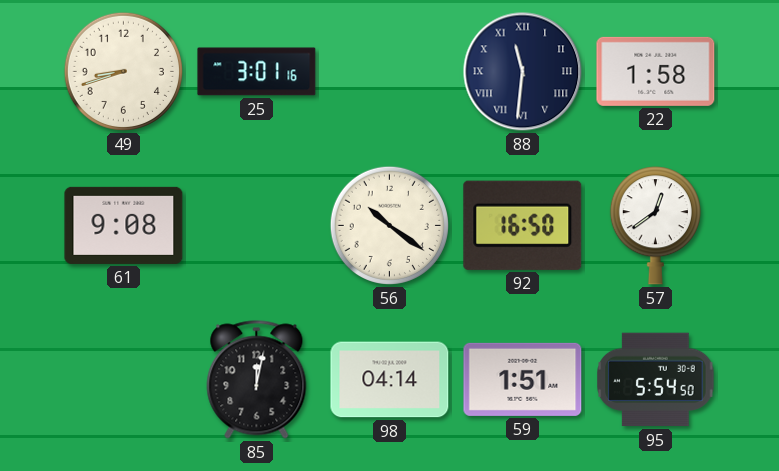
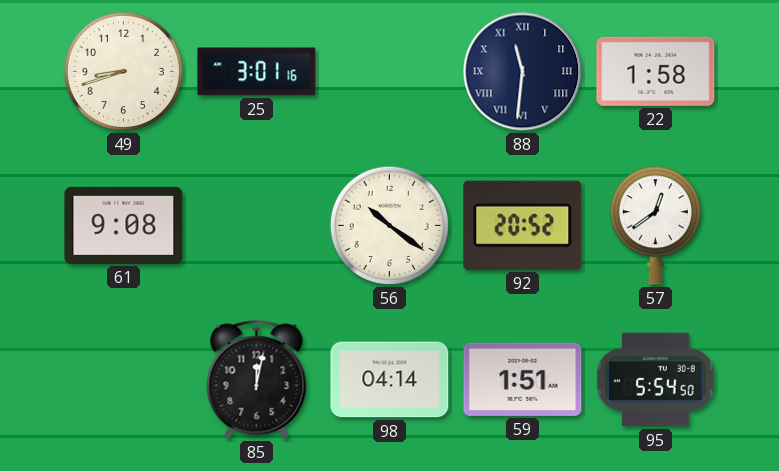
92: 16:50 -> 20:52
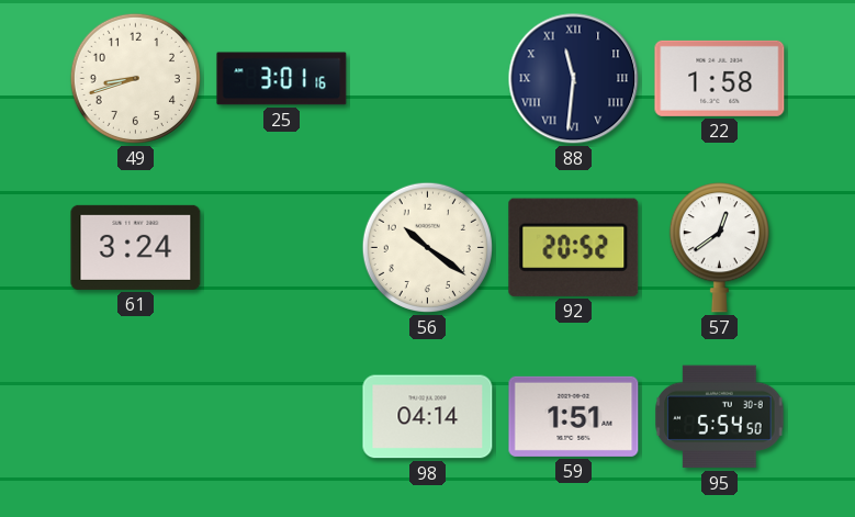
61: 9:08 -> 3:24
85: 12:02 -> none
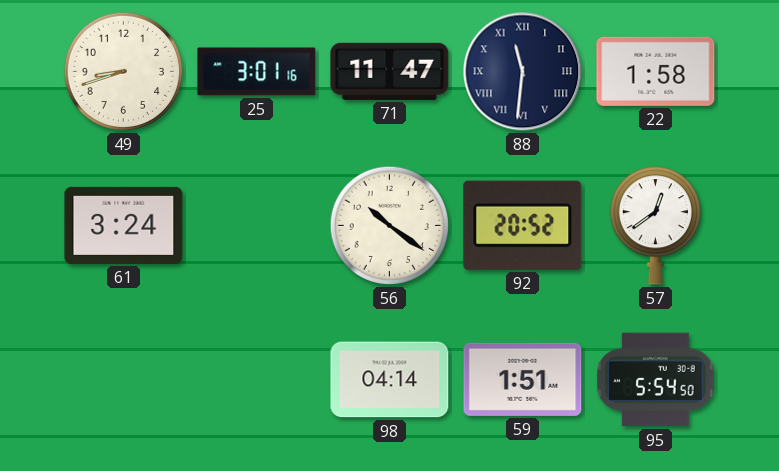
71: none -> 11:47
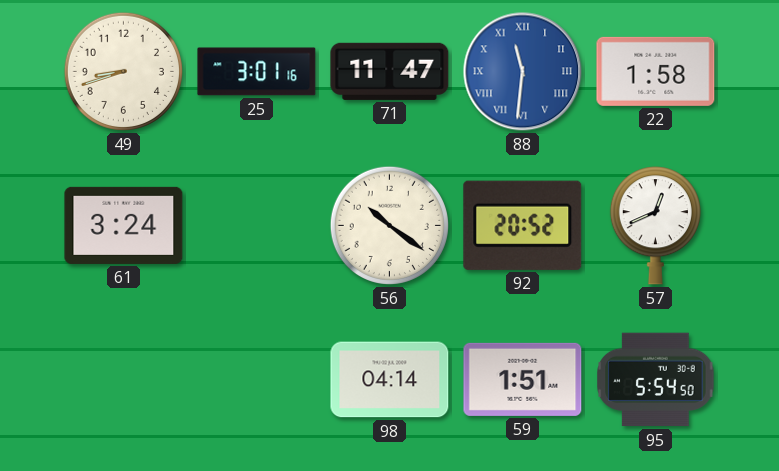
88 dial: navy -> blue
57: 12:39 -> 12:41
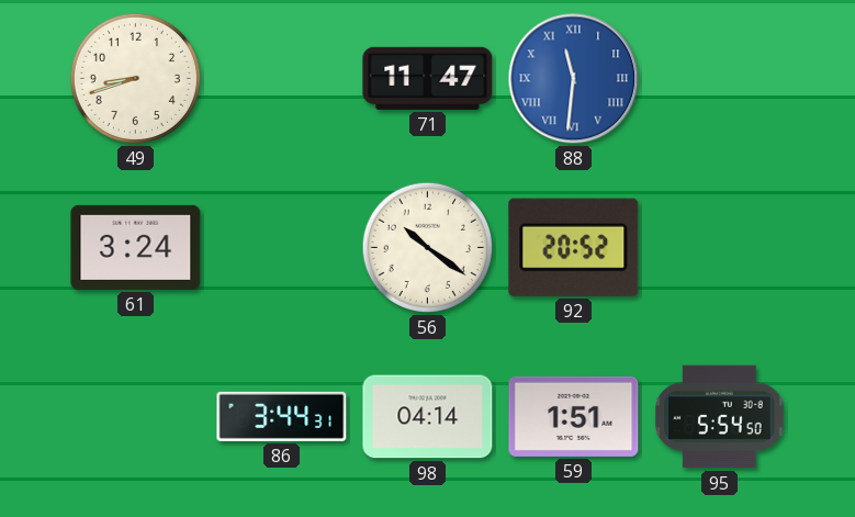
25: 3:01 -> none
22: 1:58 -> none
57: 12:41 -> none
86: none -> 3:44
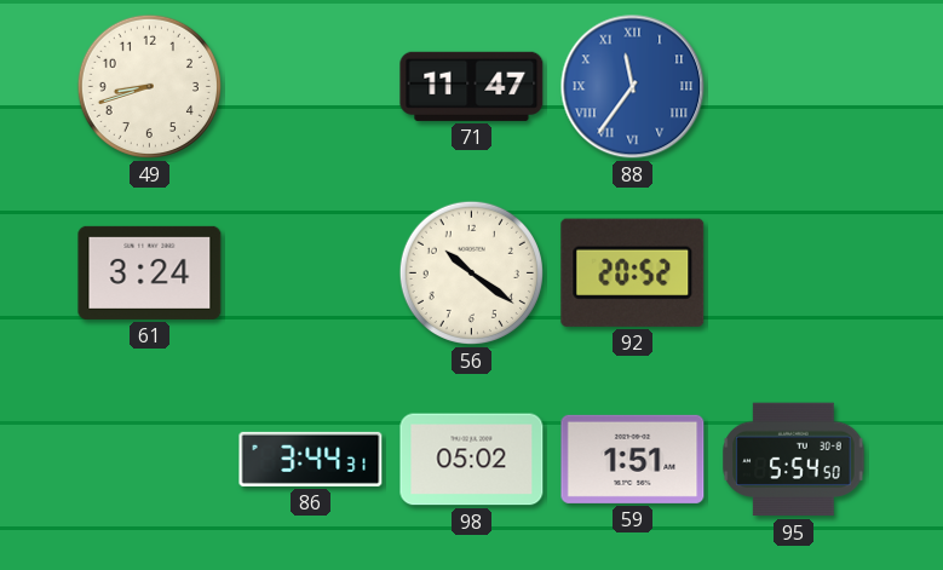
88: 11:31 -> 11:36
98: 04:14 -> 05:02
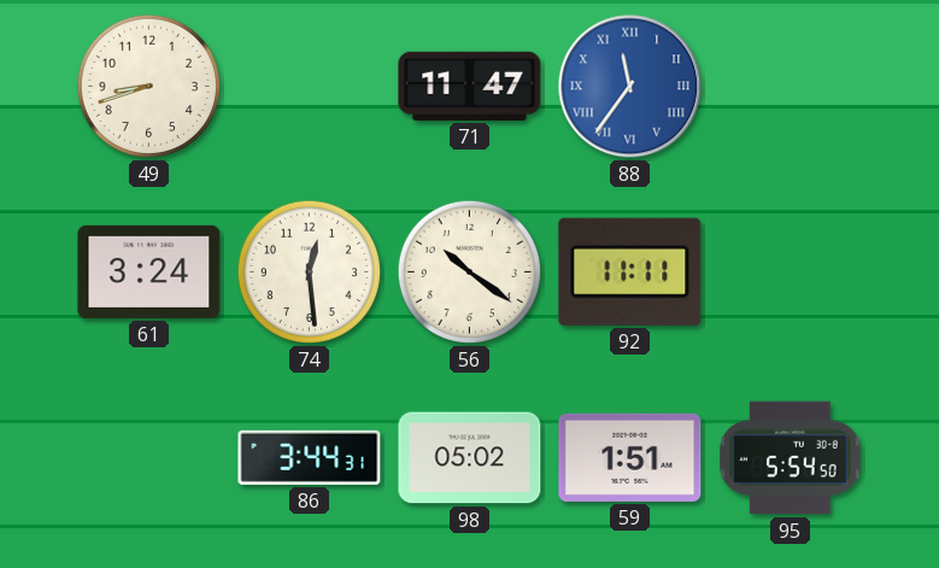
74: none -> 12:29
92: 20:52 -> 11:11
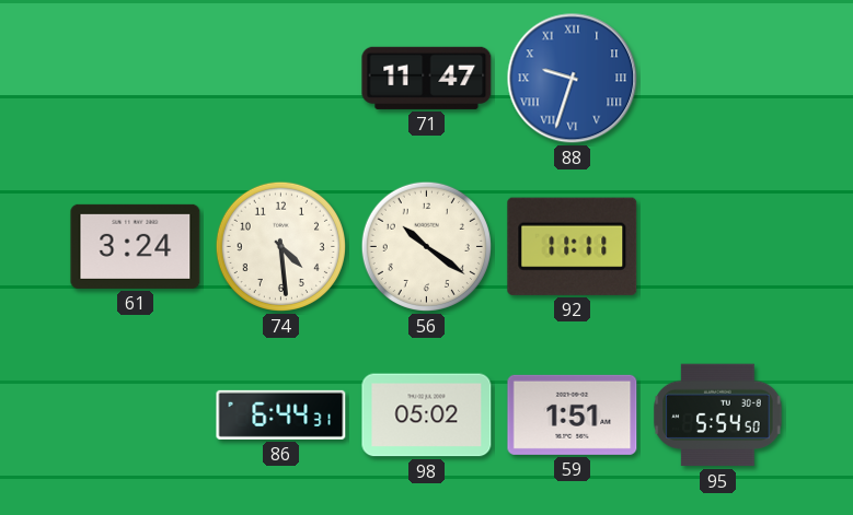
49: 8:42 -> none
88: 11:36 -> 9:33
74: 12:29 -> 4:29
86: 3:44 -> 6:44
